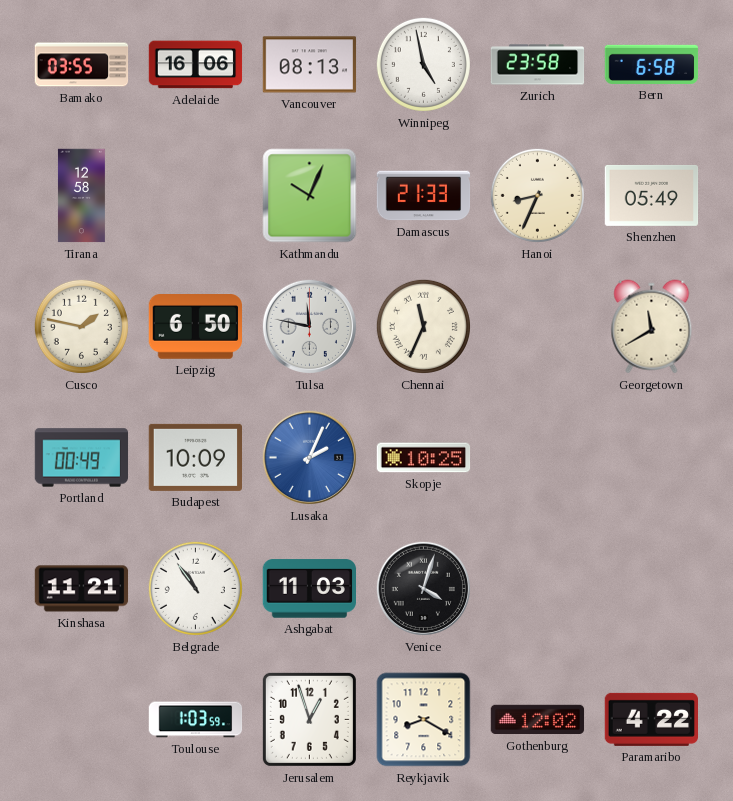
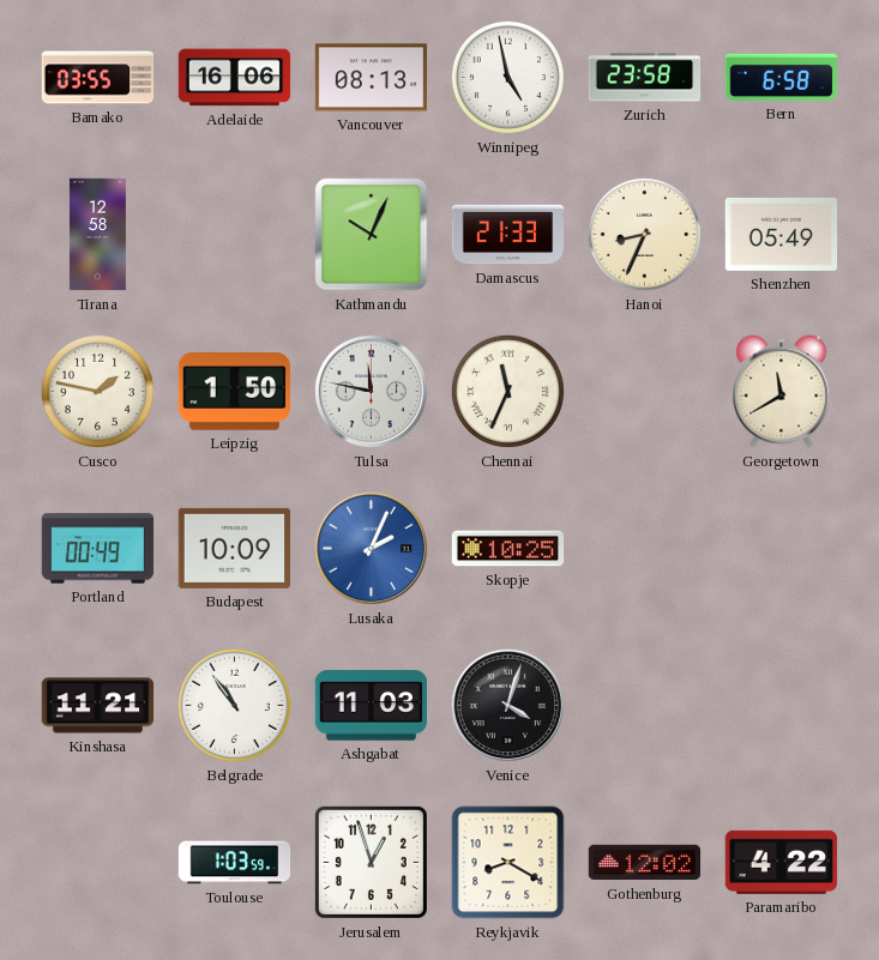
Leipzig: 6:50 -> 1:50
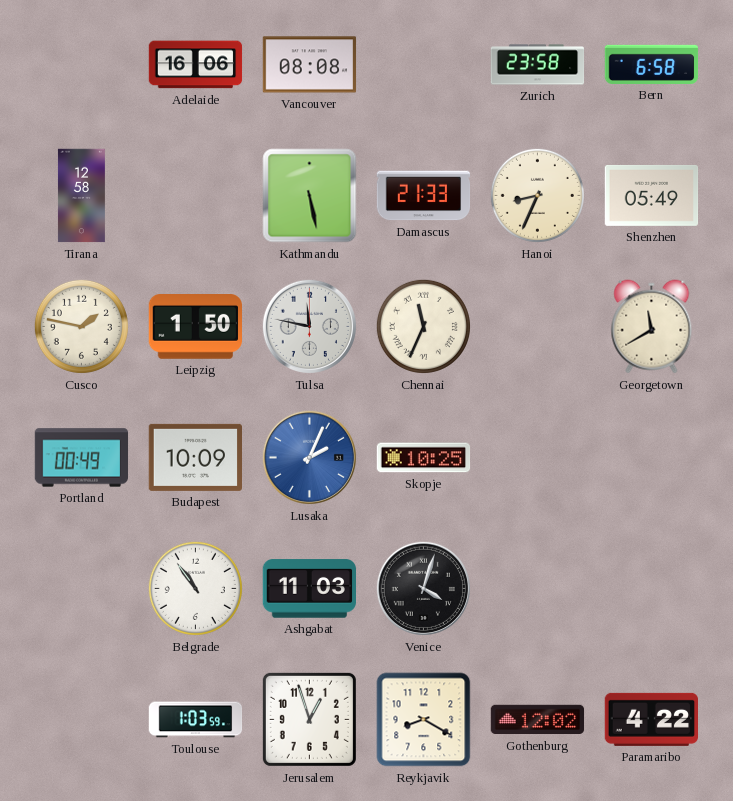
Bamako: 03:55 -> none
Vancouver: 08:13 -> 08:08
Winnipeg: 4:58 -> none
Kathmandu: 10:04 -> 5:28
Kinshasa: 11:21 -> none
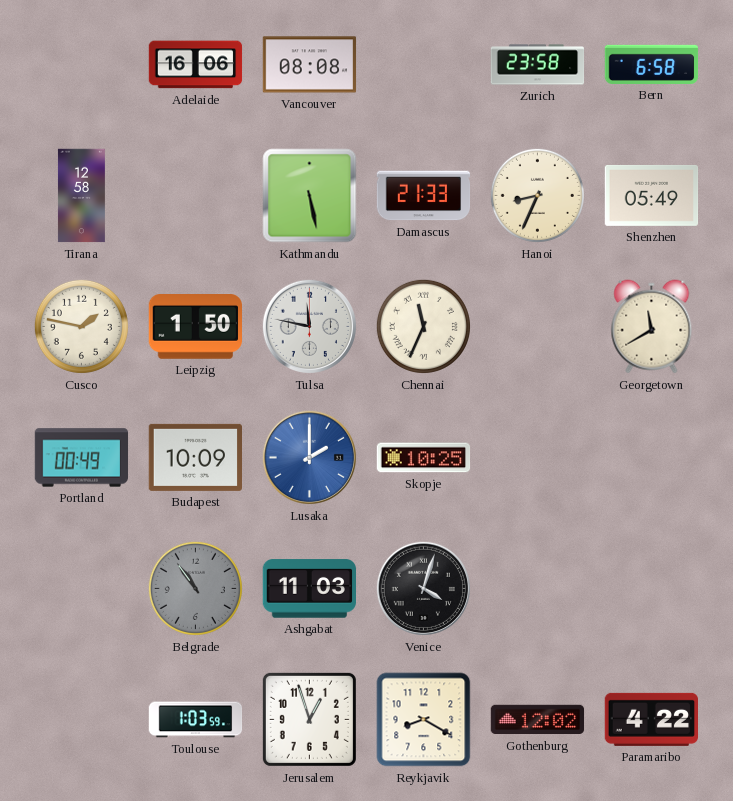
Lusaka: 2:04 -> 2:00
Belgrade dial: white -> grey
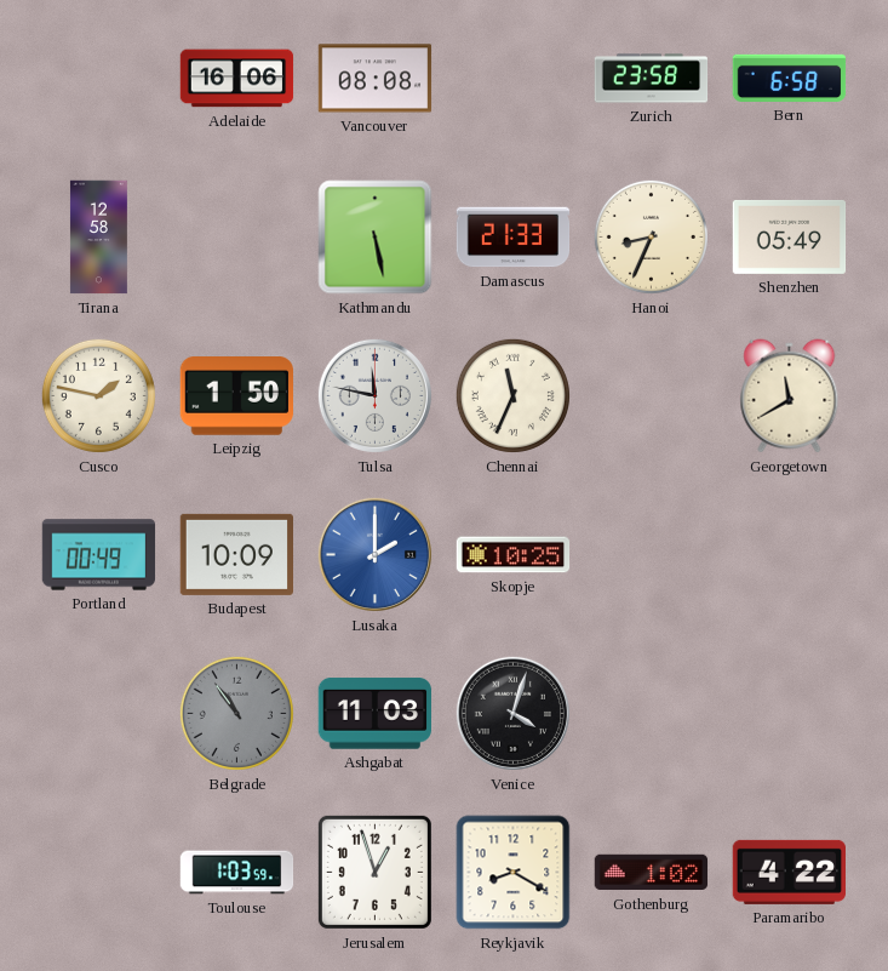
Gothenburg: 12:02 -> 1:02
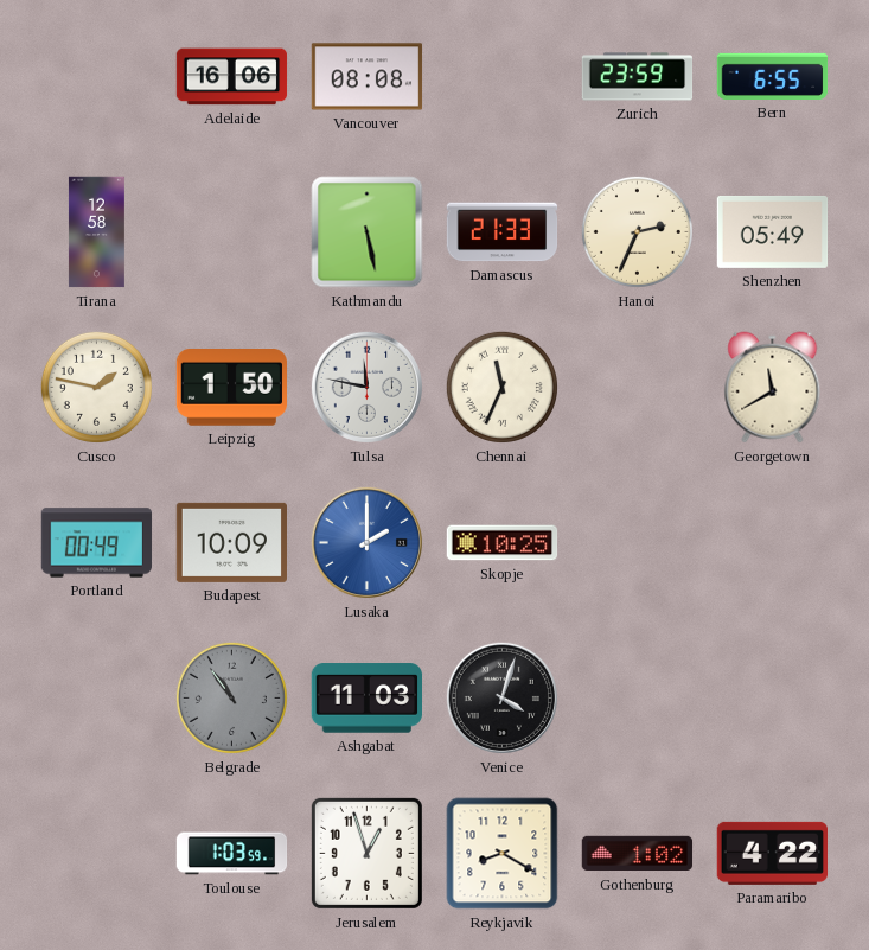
Zurich: 23:58 -> 23:59
Bern: 6:58 -> 6:55
Hanoi: 8:34 -> 2:34
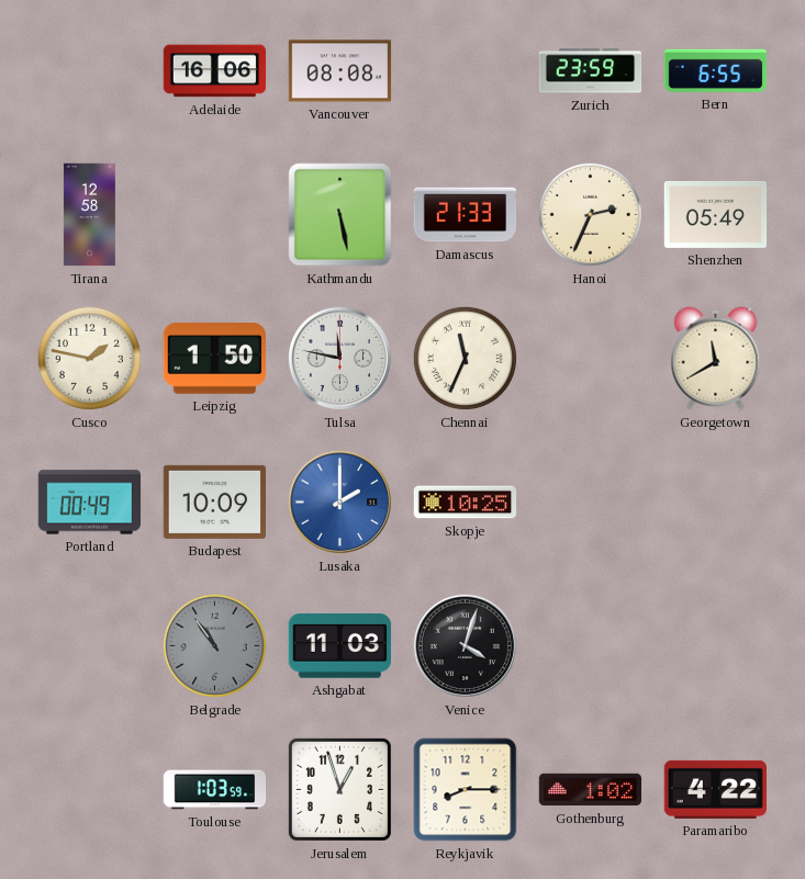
Reykjavik: 8:20 -> 8:15
